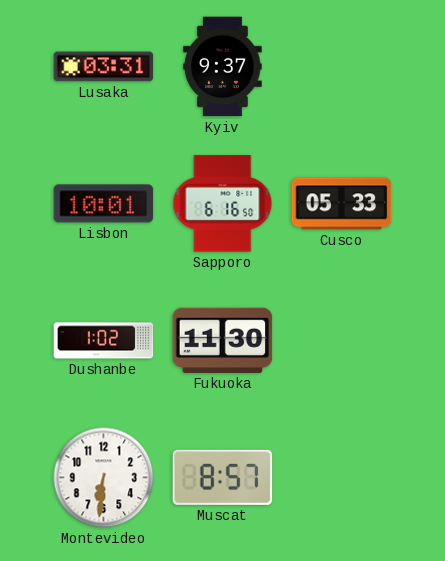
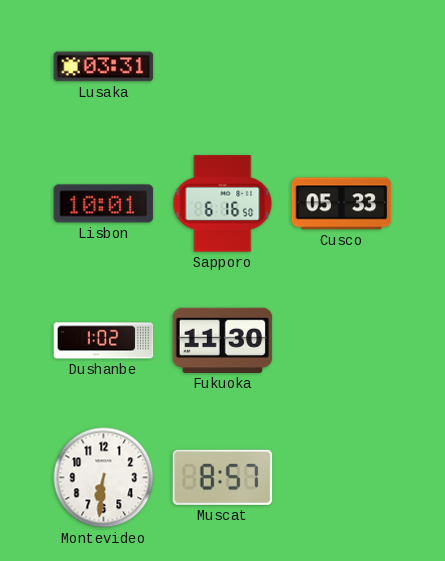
Kyiv: 9:37 -> none
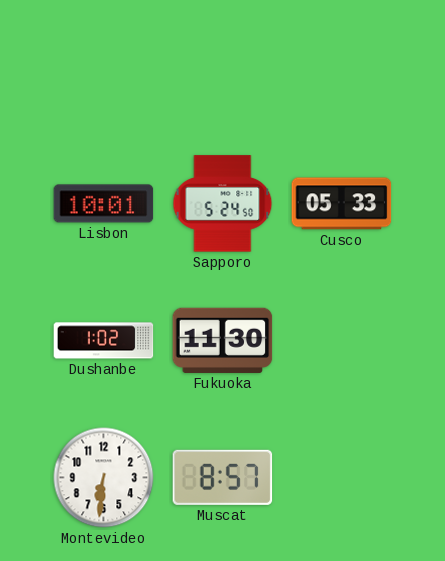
Lusaka: 03:31 -> none
Sapporo: 6:16 -> 5:24
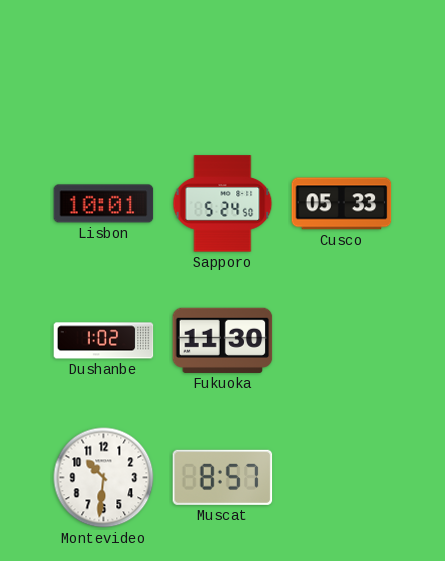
Montevideo: 6:31 -> 10:31
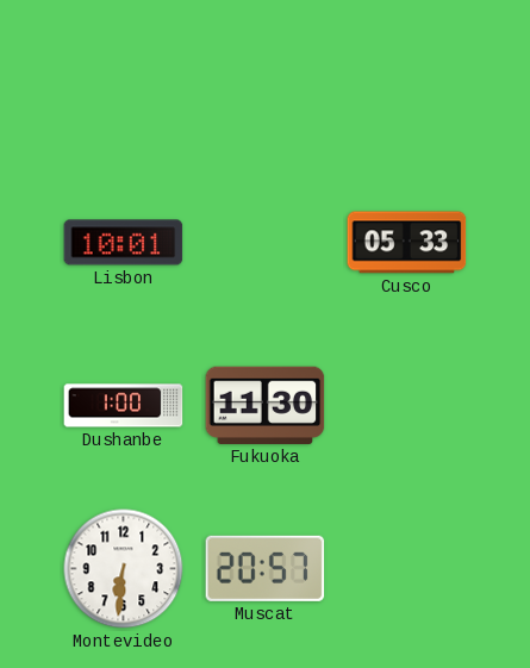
Sapporo: 5:24 -> none
Dushanbe: 1:02 -> 1:00
Montevideo: 10:31 -> 6:31
Muscat: 8:57 -> 20:57
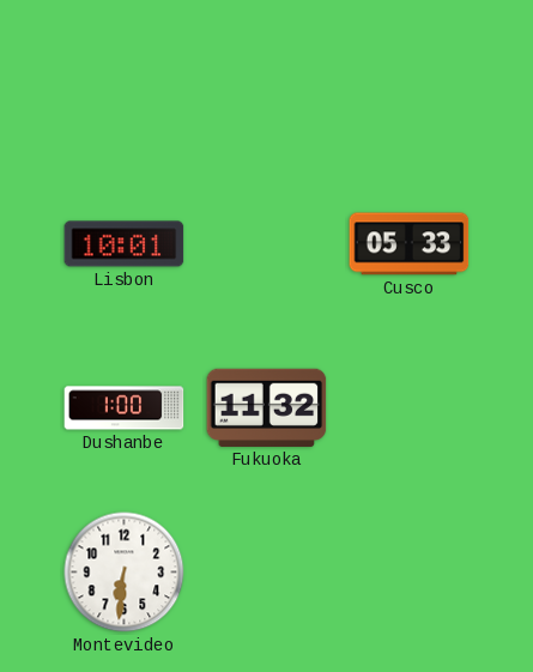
Fukuoka: 11:30 -> 11:32
Muscat: 20:57 -> none
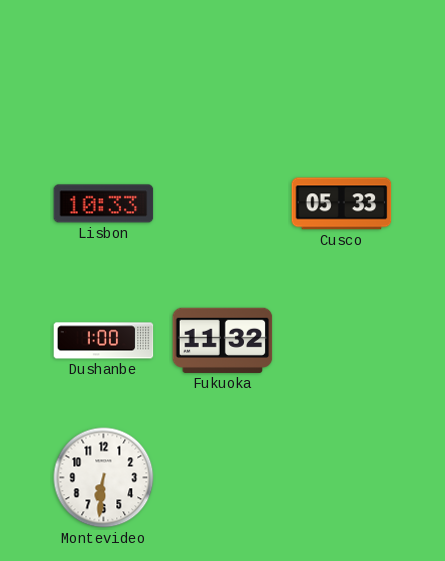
Lisbon: 10:01 -> 10:33
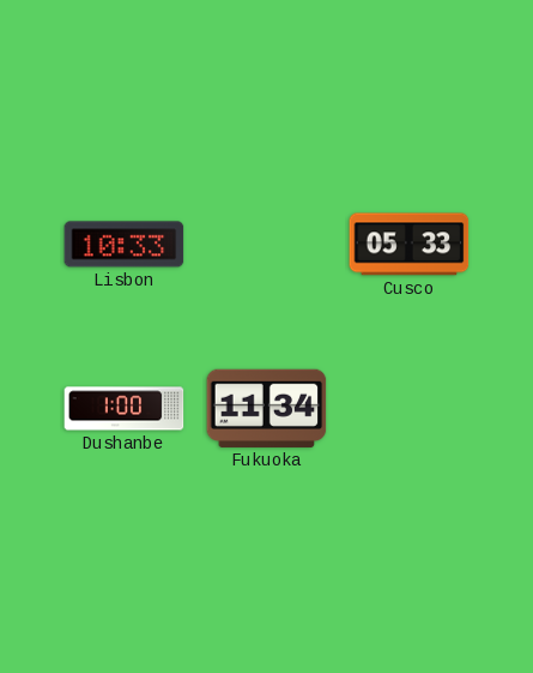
Fukuoka: 11:32 -> 11:34
Montevideo: 6:31 -> none
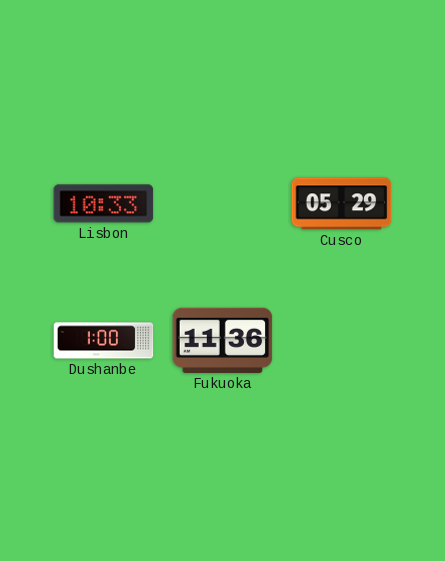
Cusco: 05:33 -> 05:29
Fukuoka: 11:34 -> 11:36
